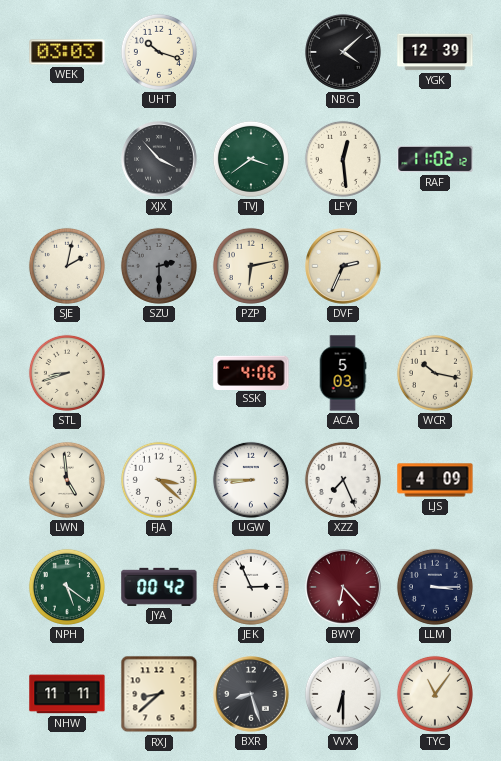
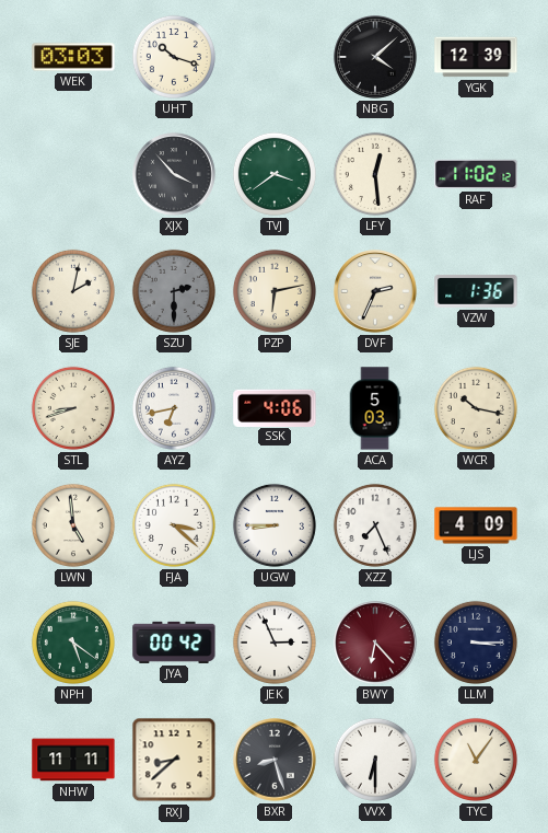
VZW: none -> 1:36
AYZ: none -> 6:43
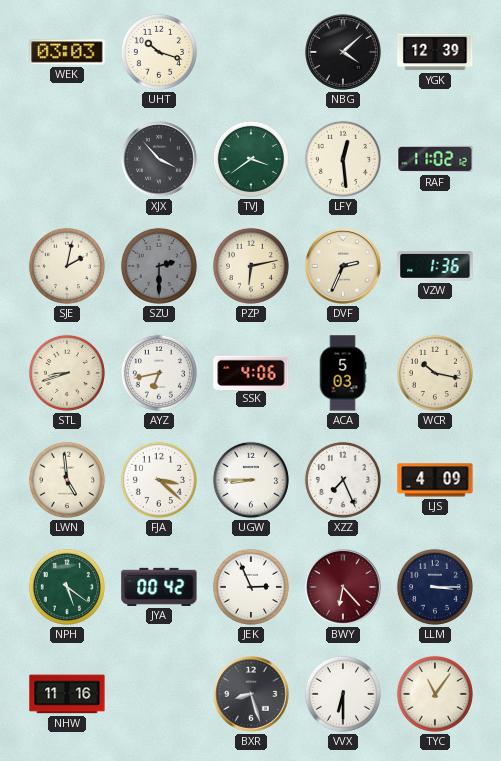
NHW: 11:11 -> 11:16
RXJ: 8:38 -> none
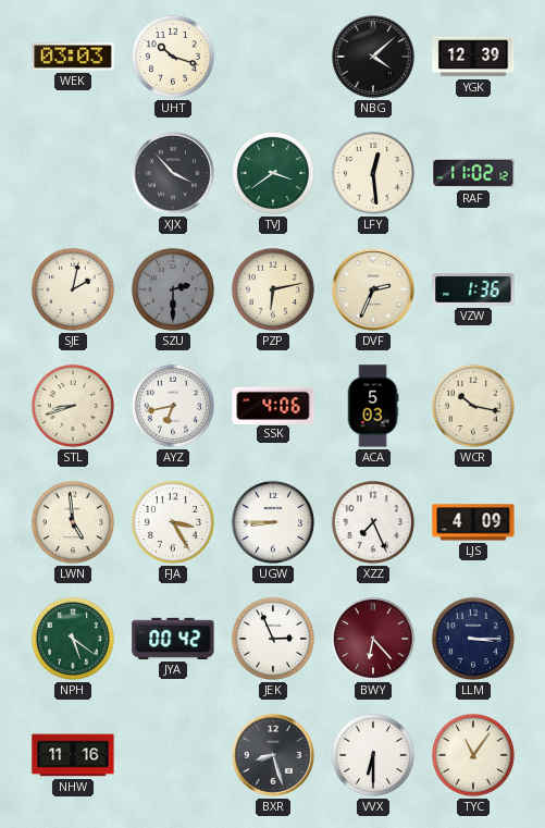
FJA: 3:22 -> 3:25
